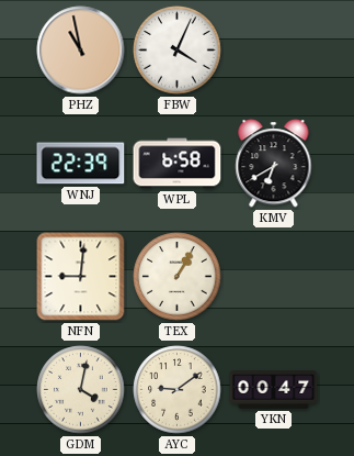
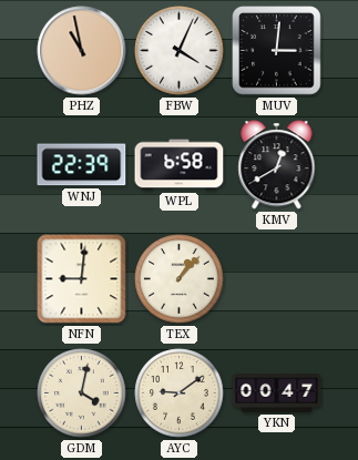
MUV: none -> 3:01
KMV: 6:40 -> 12:40
TEX: 1:05 -> 1:07
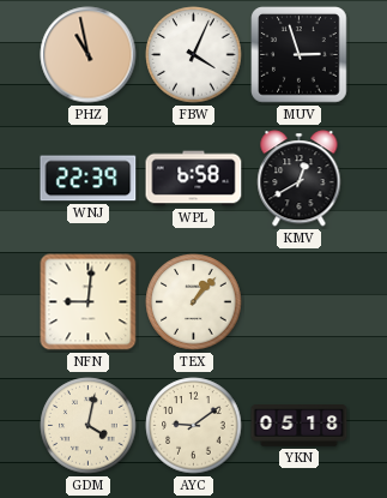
MUV: 3:01 -> 2:57
YKN: 00:47 -> 05:18
